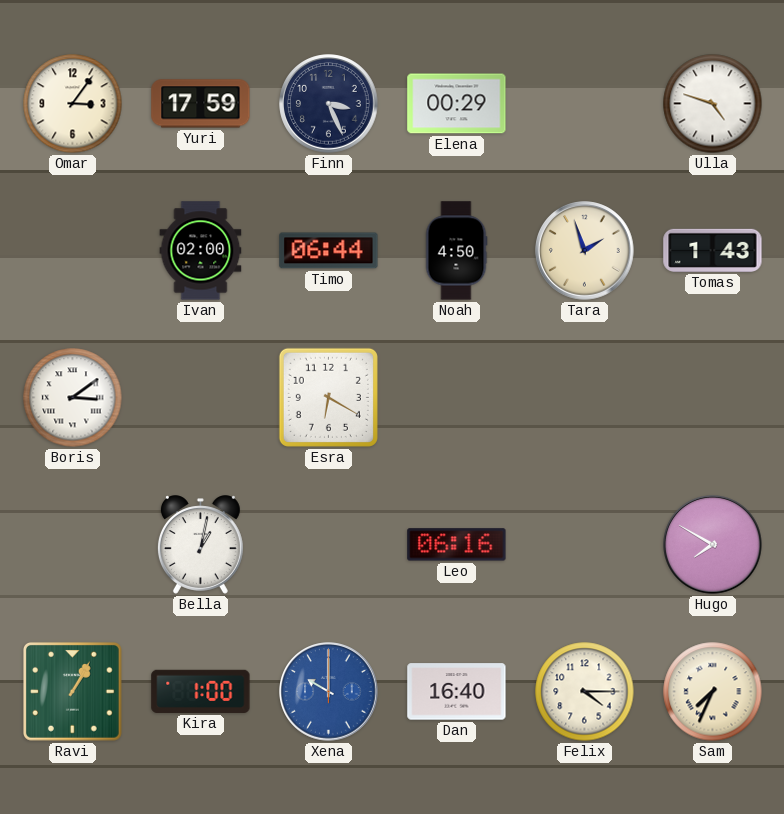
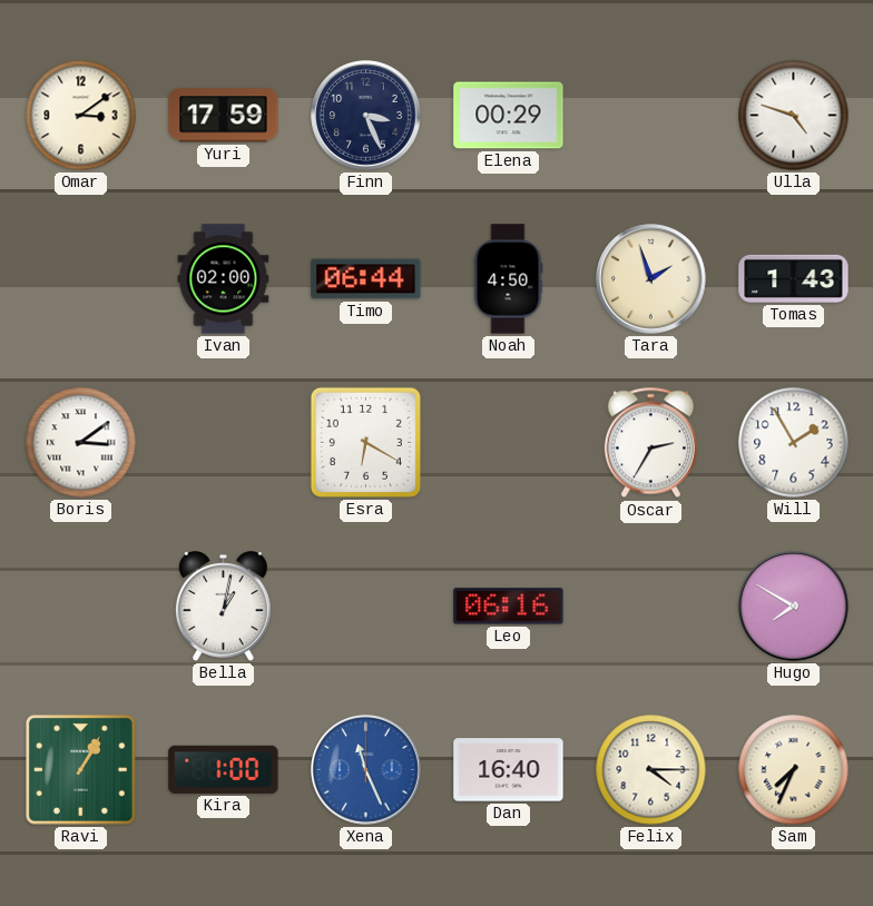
Omar: 3:06 -> 3:09
Oscar: none -> 2:35
Will: none -> 1:55
Xena: 10:00 -> 11:26
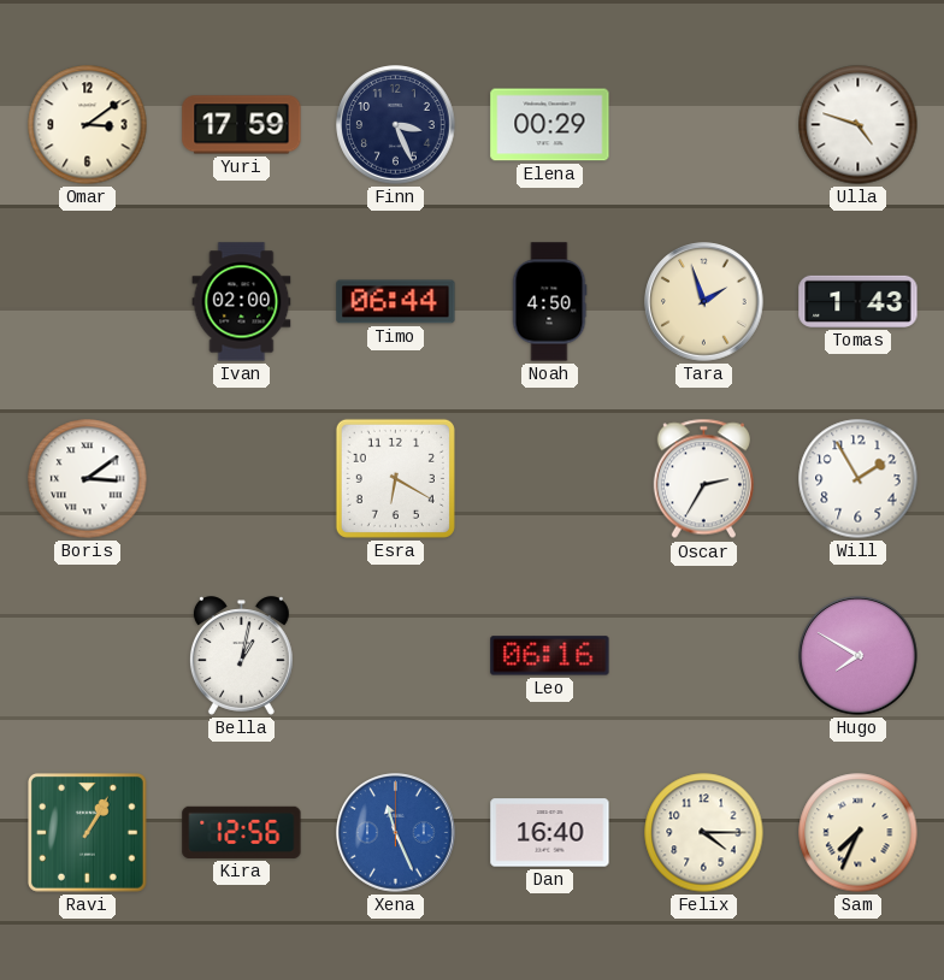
Kira: 1:00 -> 12:56
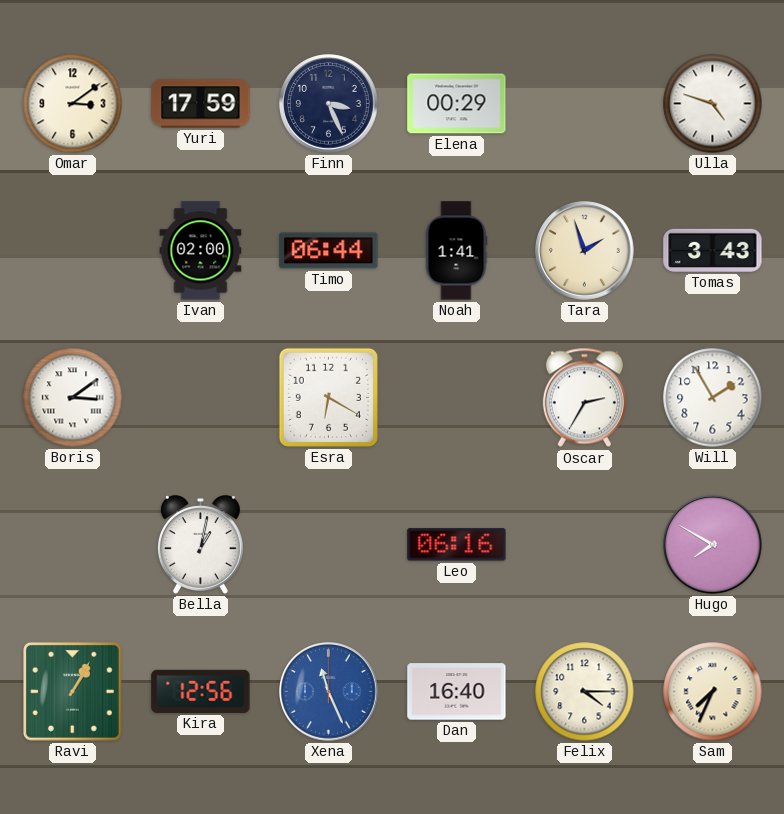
Noah: 4:50 -> 1:41
Tomas: 1:43 -> 3:43
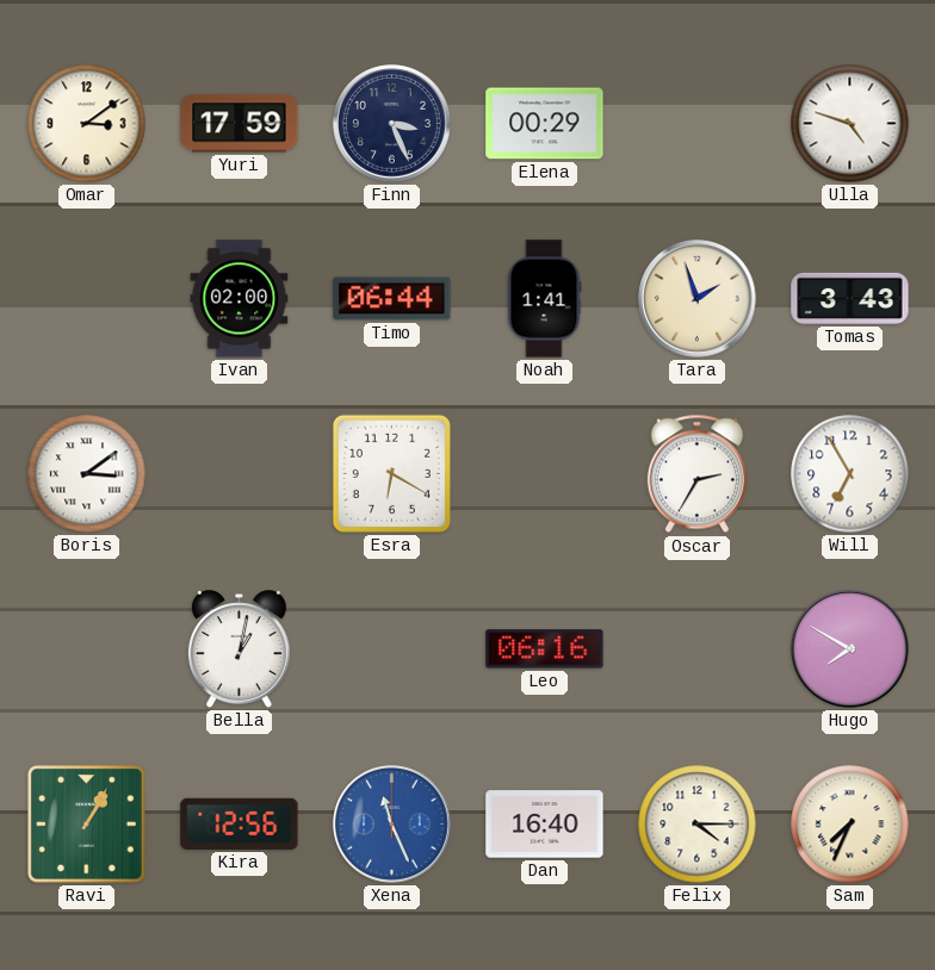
Will: 1:55 -> 6:55
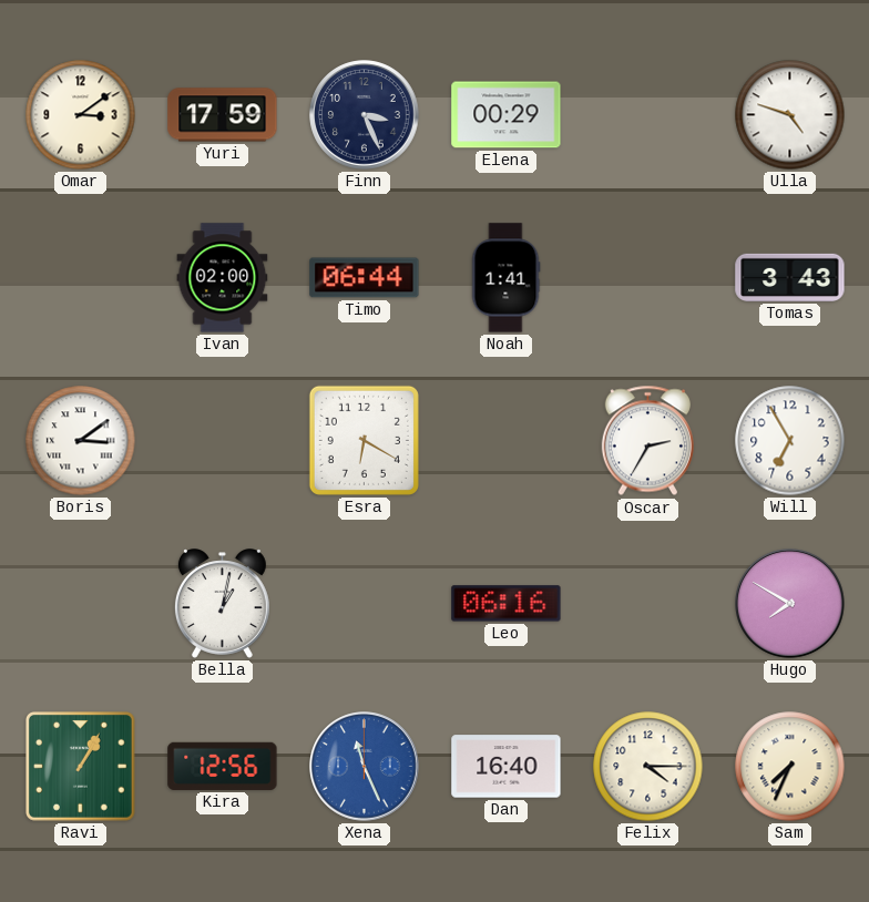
Tara: 1:57 -> none
